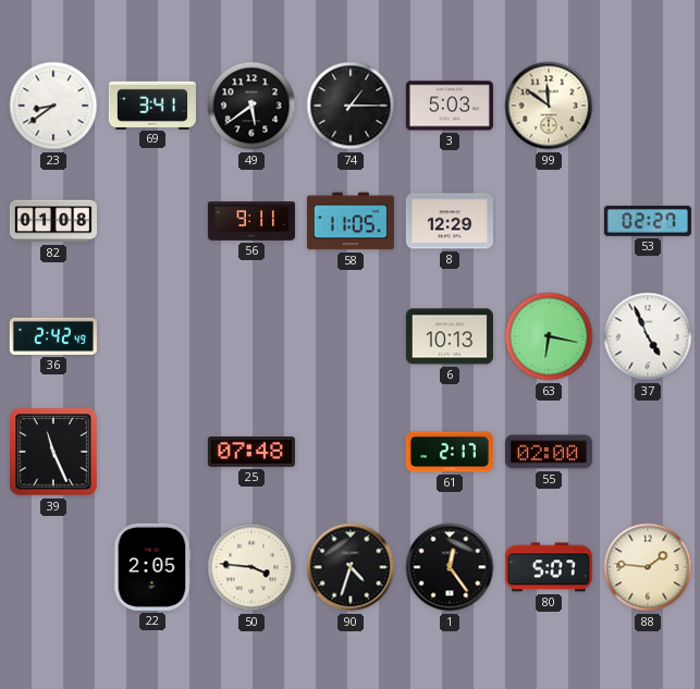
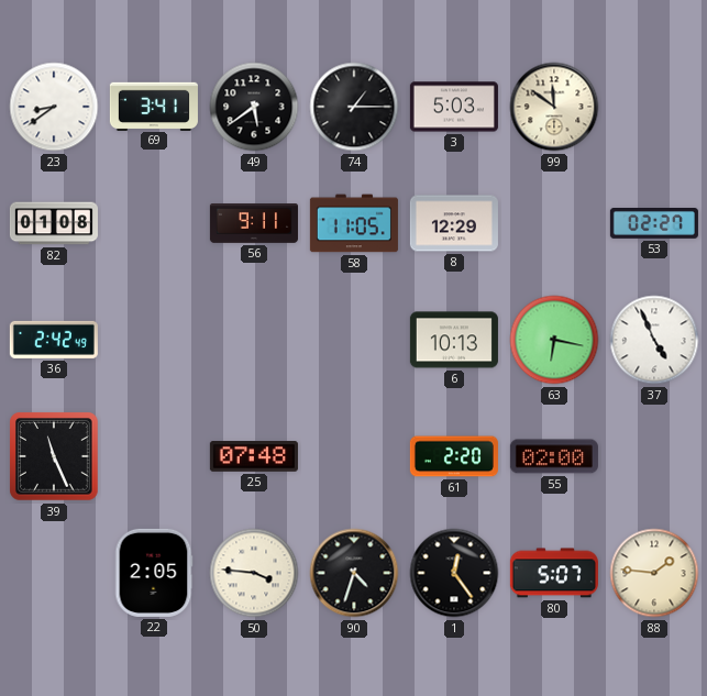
61: 2:17 -> 2:20
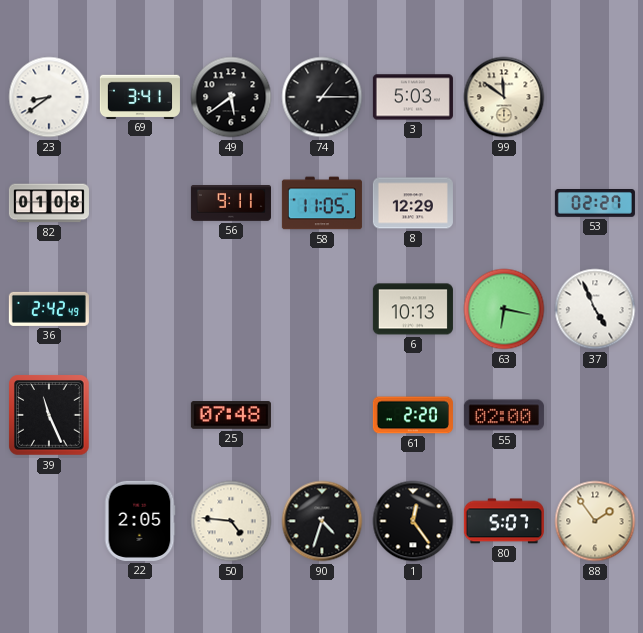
50: 3:46 -> 4:46
88: 1:46 -> 1:54
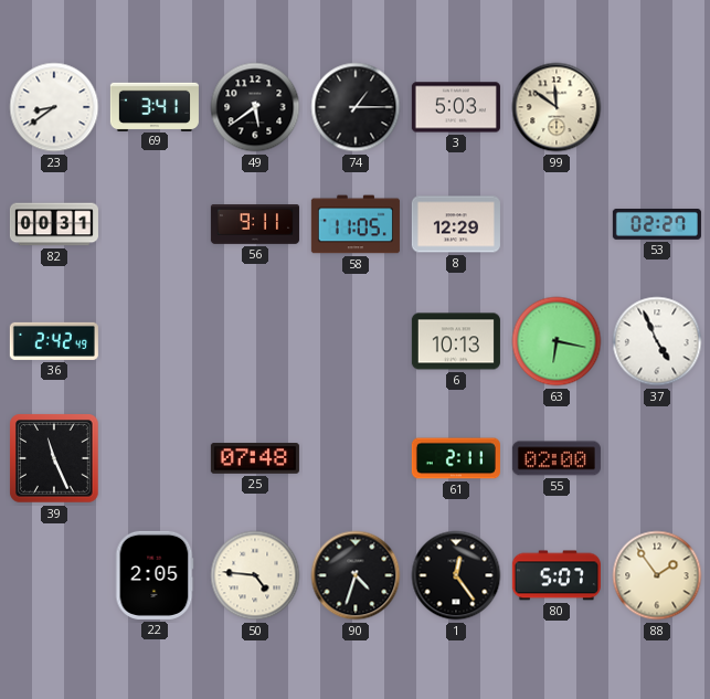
82: 01:08 -> 00:31
61: 2:20 -> 2:11
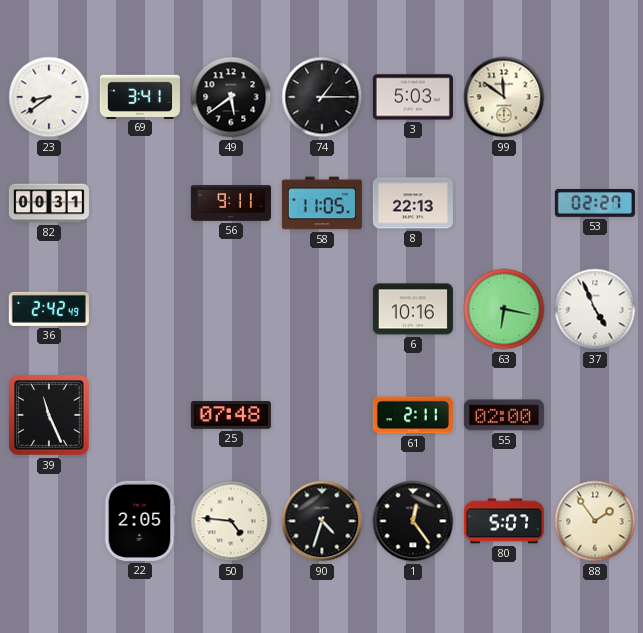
8: 12:29 -> 22:13
6: 10:13 -> 10:16
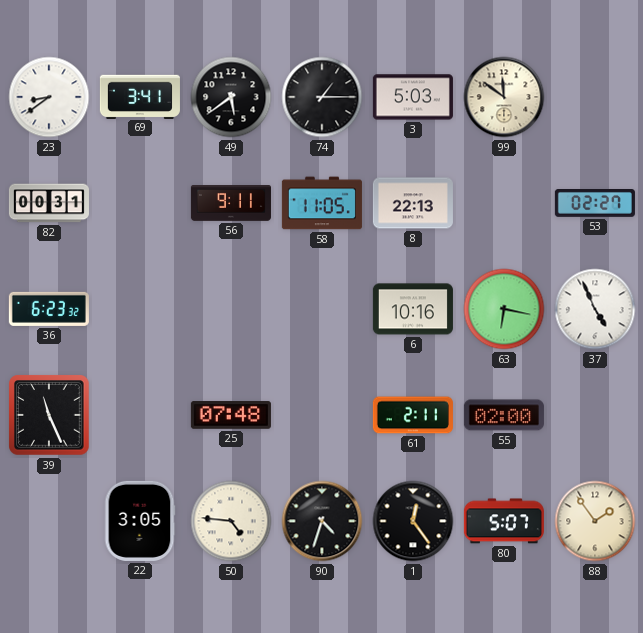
36: 2:42 -> 6:23
22: 2:05 -> 3:05
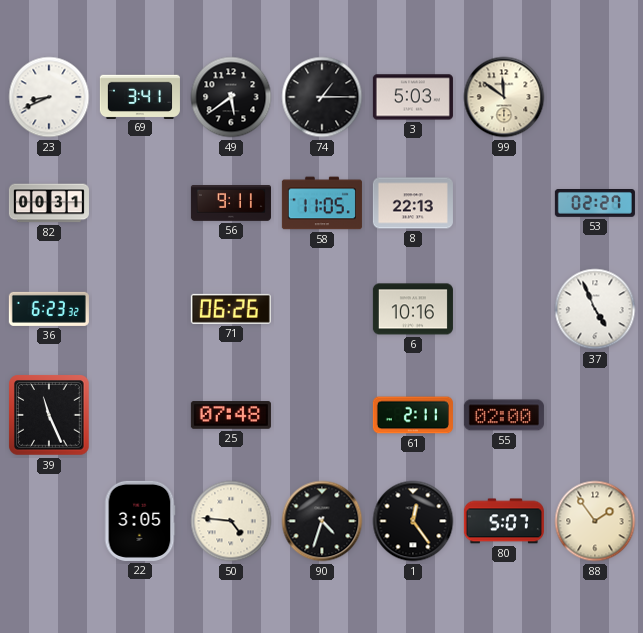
23: 8:39 -> 8:41
71: none -> 06:26
63: 6:17 -> none
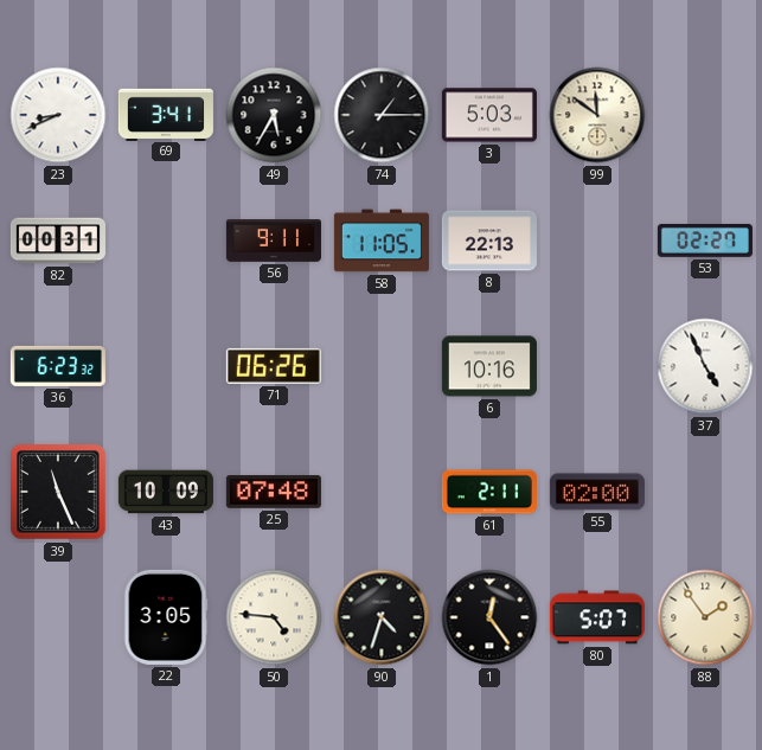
49: 5:39 -> 5:35
43: none -> 10:09
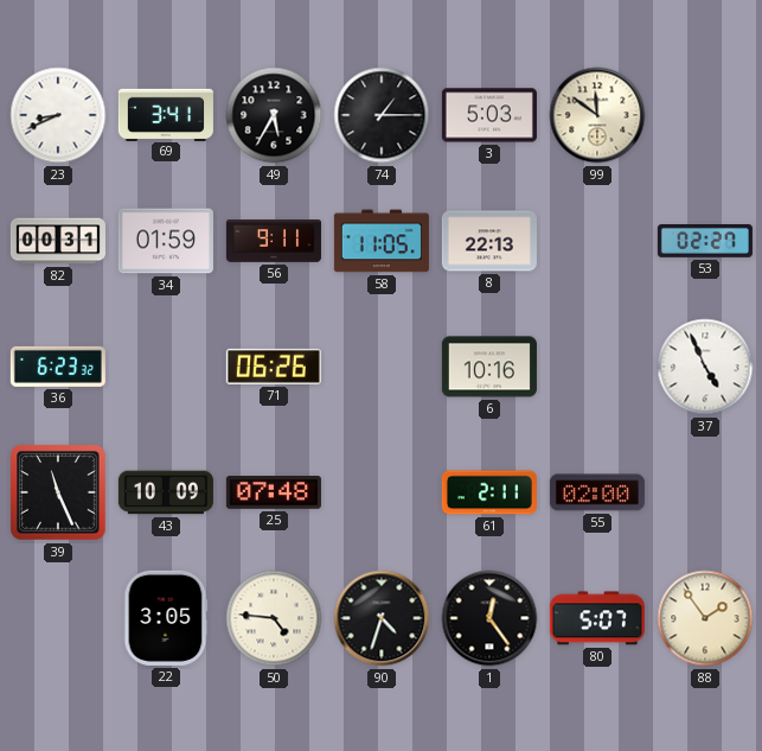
34: none -> 01:59
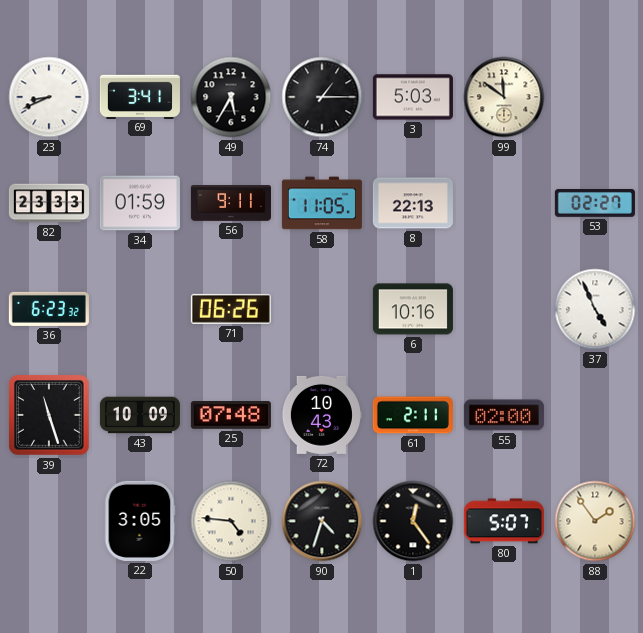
82: 00:31 -> 23:33
39: 11:26 -> 11:27
72: none -> 10:43
